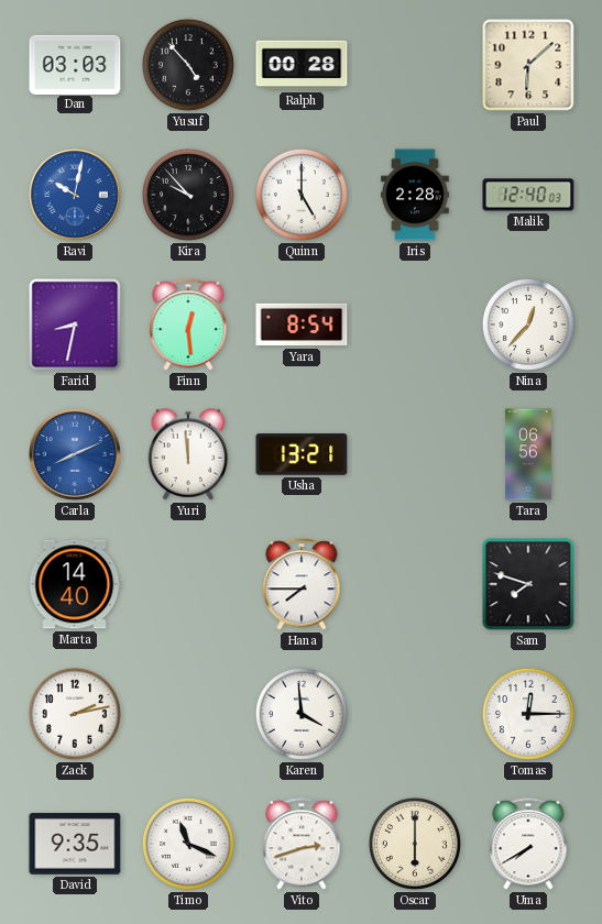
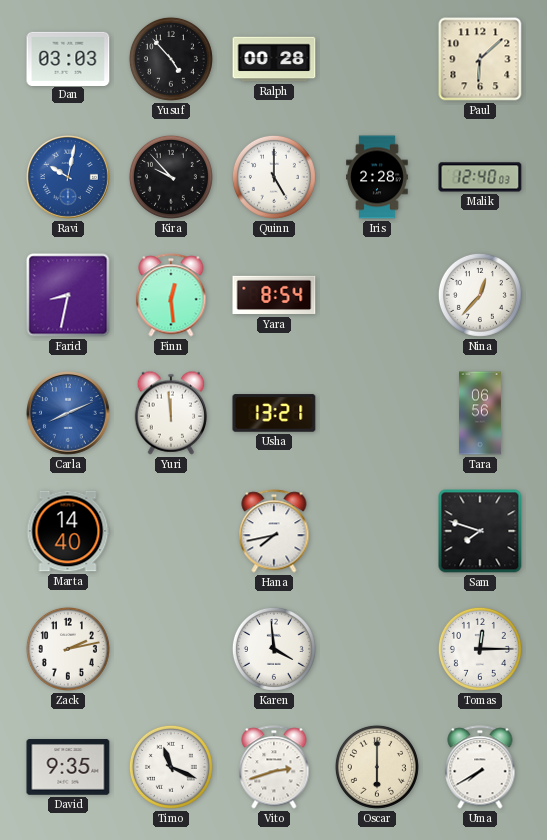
Hana: 7:45 -> 7:43
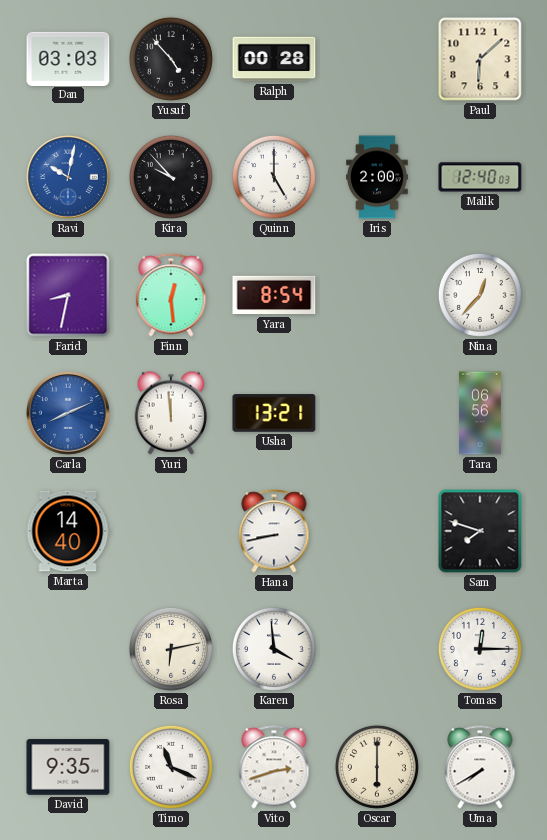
Iris: 2:28 -> 2:00
Hana: 7:43 -> 8:43
Zack: 2:13 -> none
Rosa: none -> 6:13
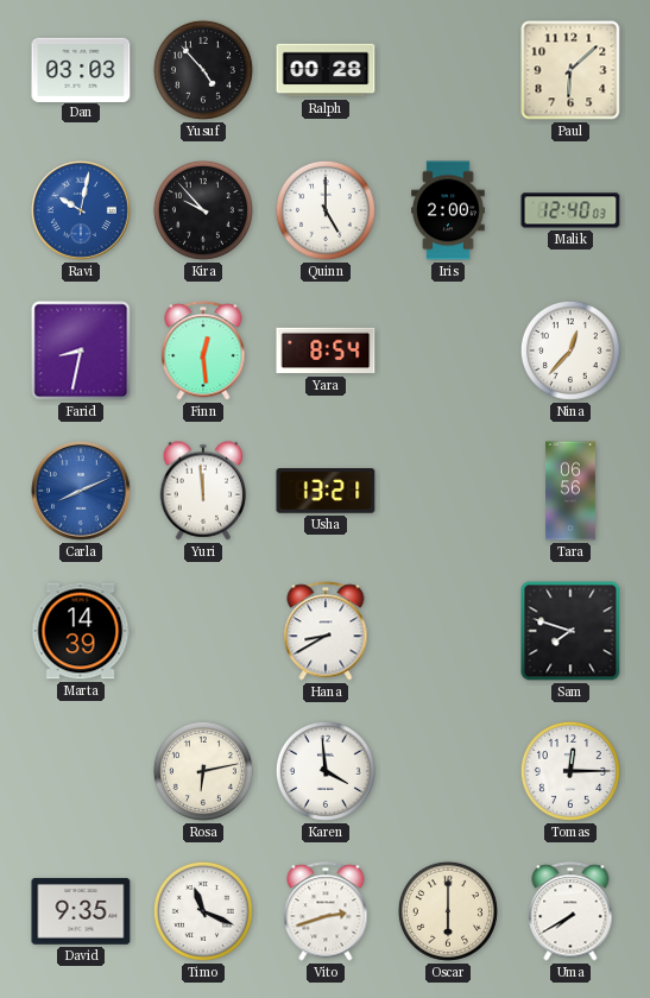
Marta: 14:40 -> 14:39
Hana: 8:43 -> 8:40
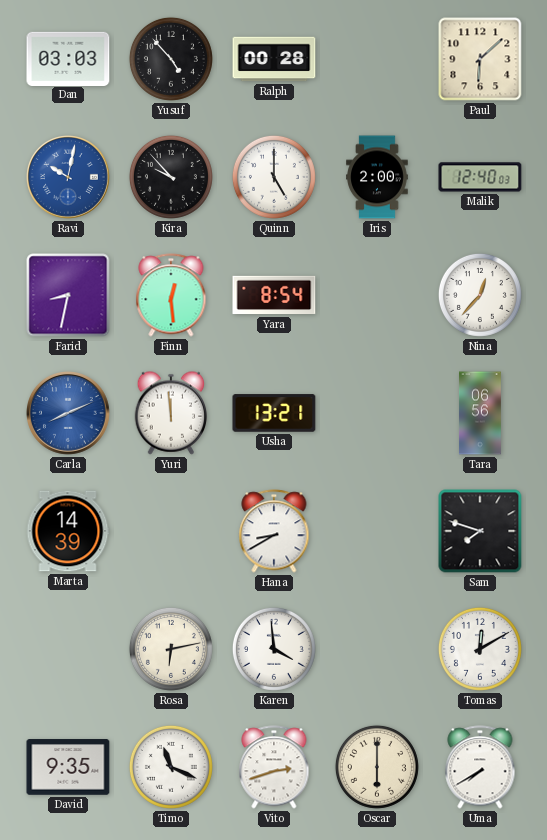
Tomas: 12:15 -> 12:10
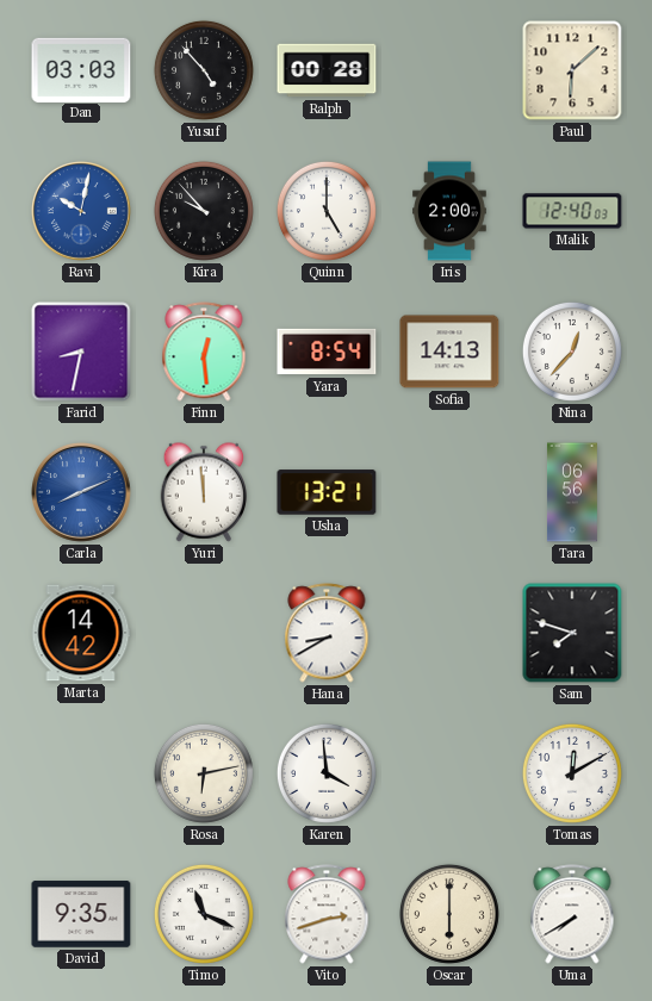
Sofia: none -> 14:13
Marta: 14:39 -> 14:42
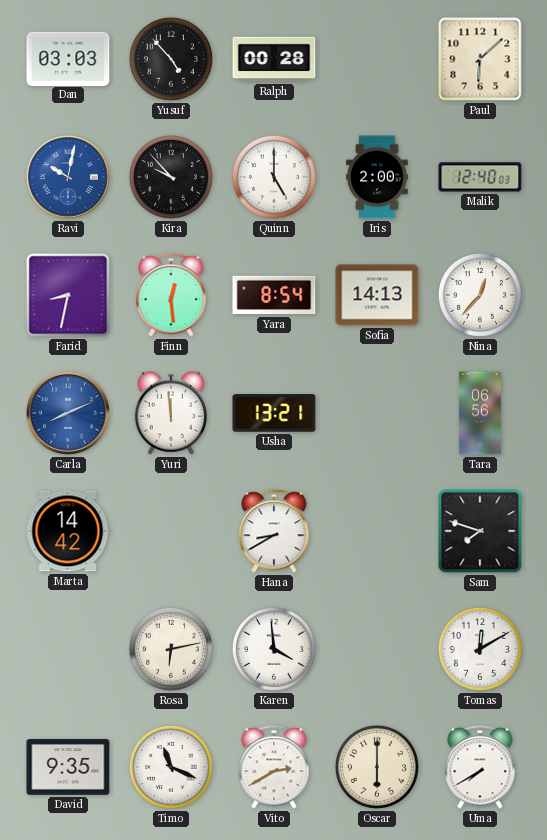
Vito: 2:42 -> 2:40
